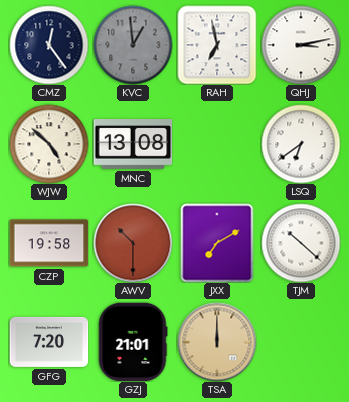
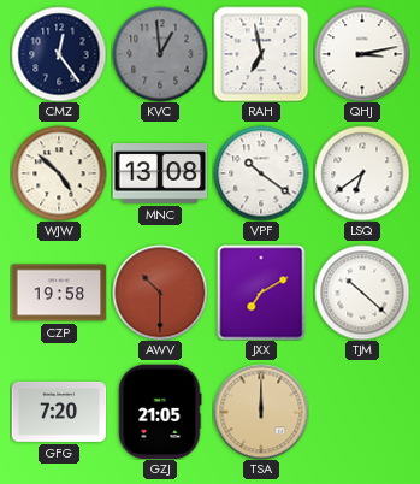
VPF: none -> 10:21
GZJ: 21:01 -> 21:05
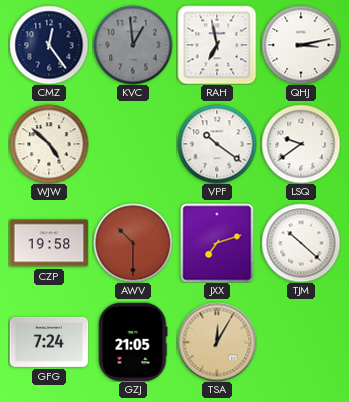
MNC: 13:08 -> none
LSQ: 6:39 -> 9:39
JXX: 7:10 -> 7:12
GFG: 7:20 -> 7:24
TSA: 12:00 -> 12:05
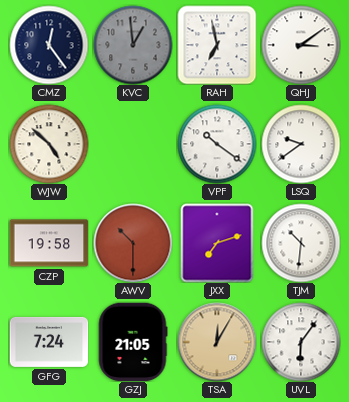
QHJ: 3:13 -> 3:09
TJM: 10:22 -> 10:31
UVL: none -> 6:06
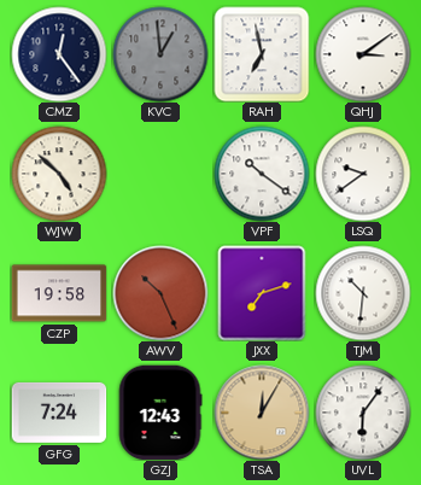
AWV: 10:30 -> 10:26
GZJ: 21:05 -> 12:43
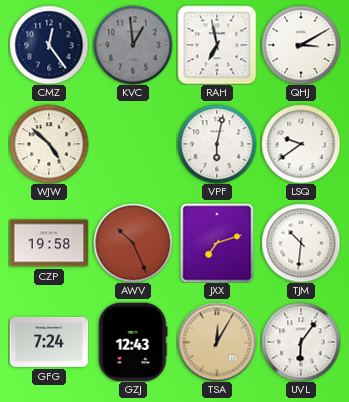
QHJ: 3:09 -> 3:10
VPF: 10:21 -> 6:02
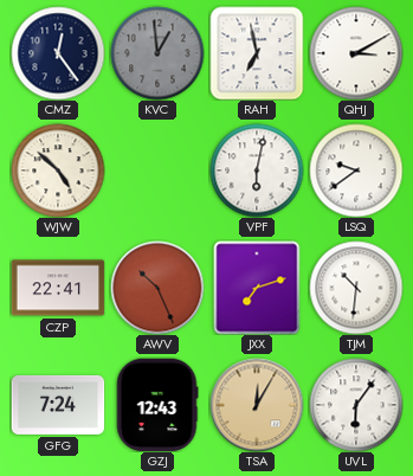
CZP: 19:58 -> 22:41
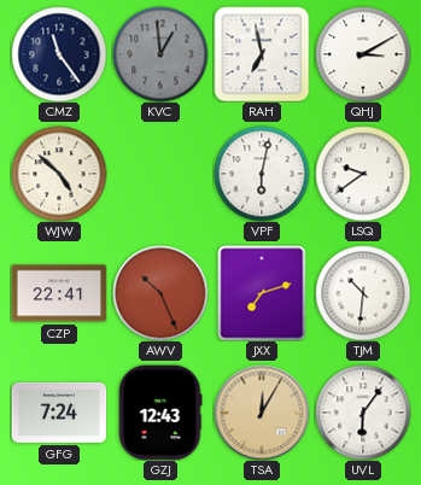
CMZ: 12:24 -> 11:24
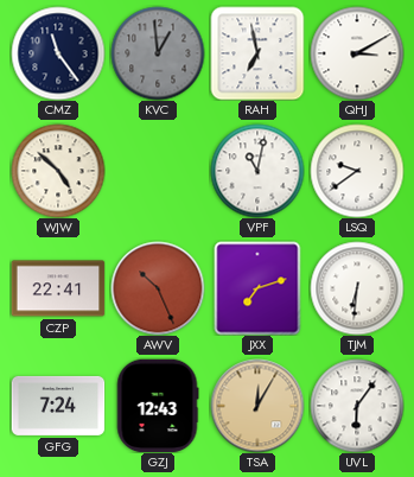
VPF: 6:02 -> 11:02
TJM: 10:31 -> 6:31
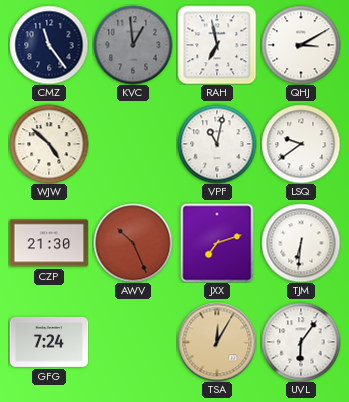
CZP: 22:41 -> 21:30
GZJ: 12:43 -> none
